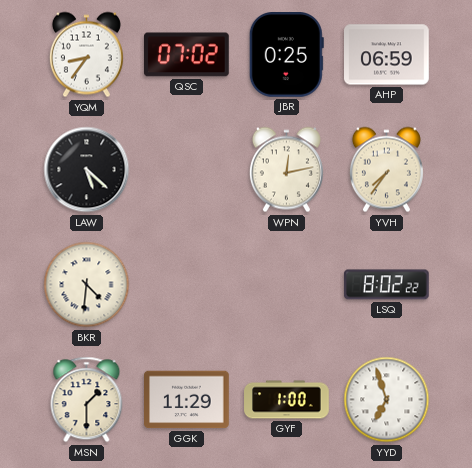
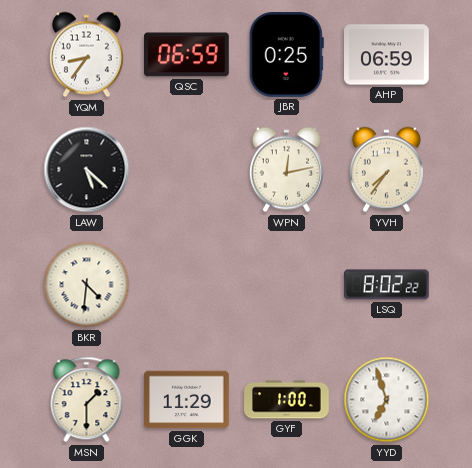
QSC: 07:02 -> 06:59
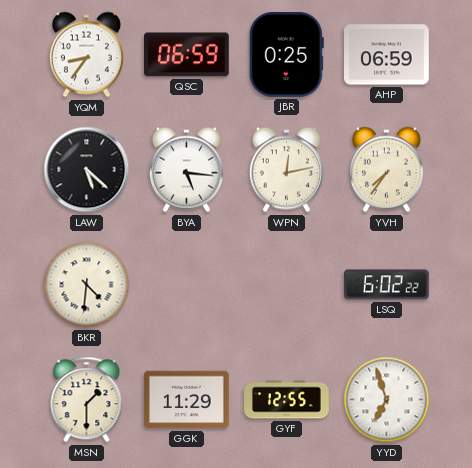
BYA: none -> 5:16
LSQ: 8:02 -> 6:02
GYF: 1:00 -> 12:55
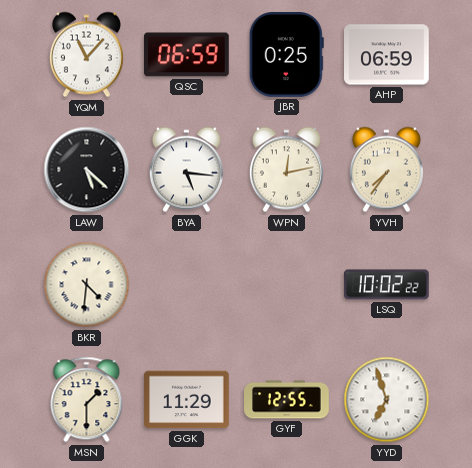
YQM: 8:36 -> 11:07
LSQ: 6:02 -> 10:02
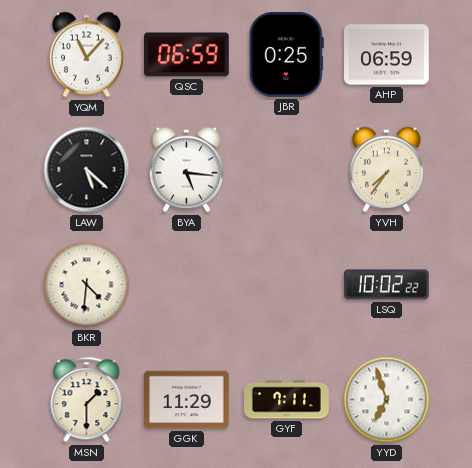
WPN: 12:13 -> none
GYF: 12:55 -> 7:11
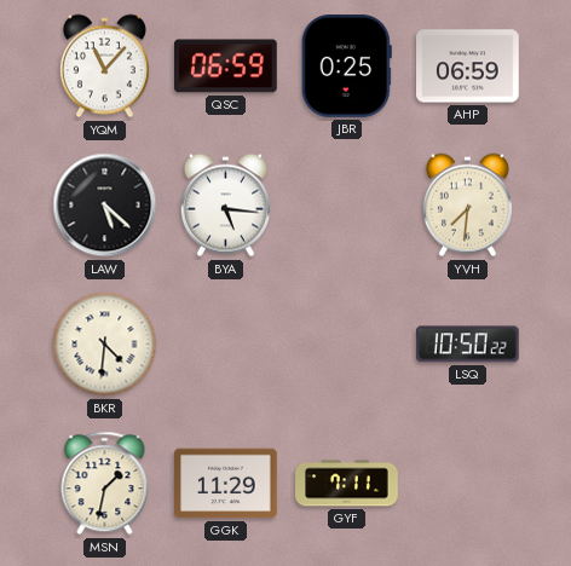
YVH: 7:36 -> 7:31
LSQ: 10:02 -> 10:50
MSN: 1:30 -> 1:32
YYD: 6:57 -> none
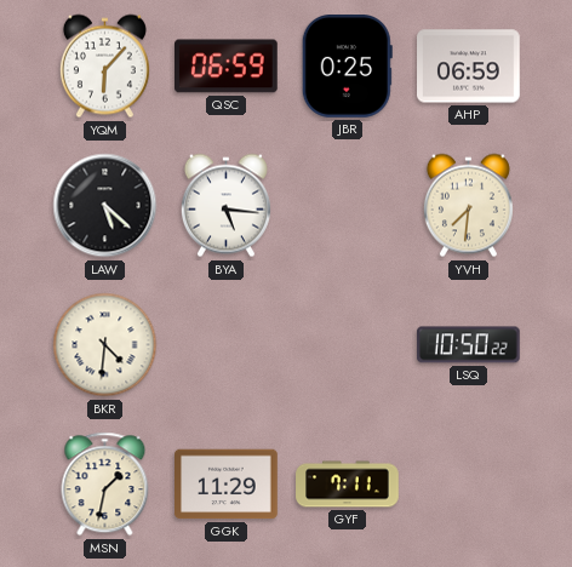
YQM: 11:07 -> 6:07
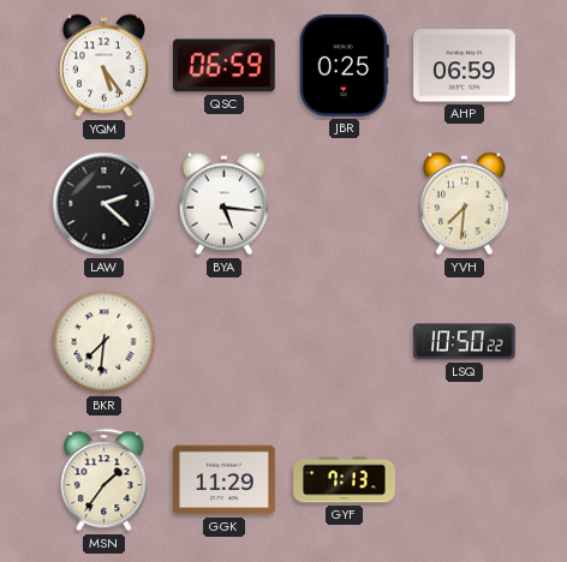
YQM: 6:07 -> 5:24
LAW: 5:22 -> 2:22
BKR: 4:31 -> 7:31
MSN: 1:32 -> 1:36
GYF: 7:11 -> 7:13
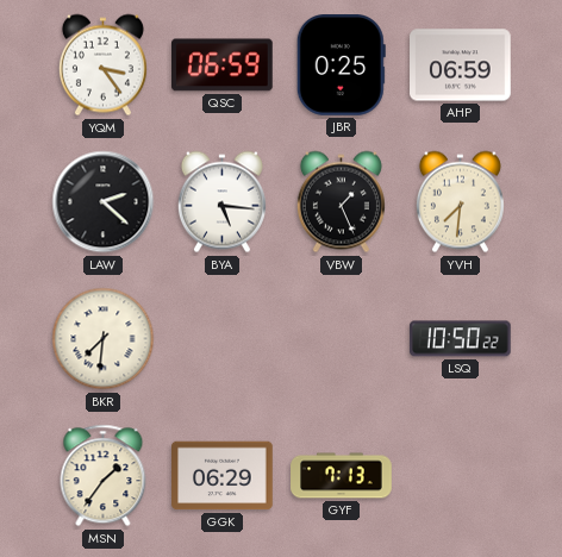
YQM: 5:24 -> 3:24
VBW: none -> 1:26
GGK: 11:29 -> 06:29
